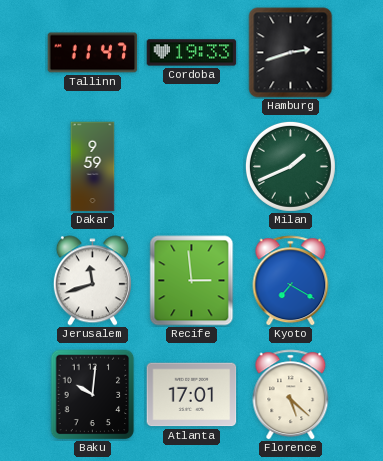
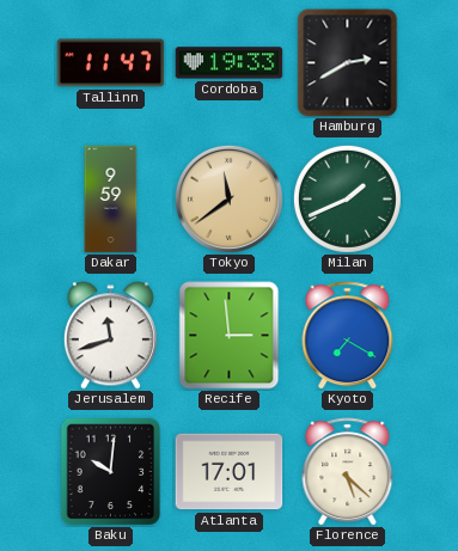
Hamburg: 2:42 -> 2:40
Tokyo: none -> 11:39
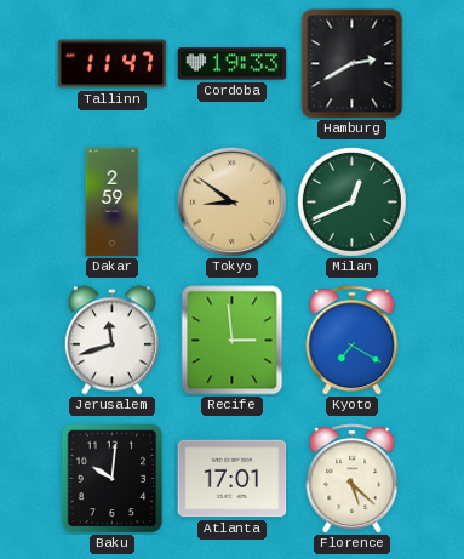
Dakar: 9:59 -> 2:59
Tokyo: 11:39 -> 8:51
Milan: 1:41 -> 12:41
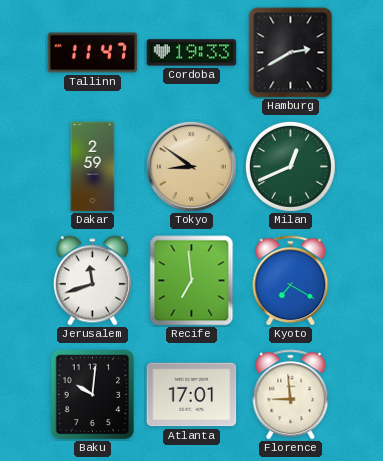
Recife: 2:59 -> 6:59
Florence: 5:22 -> 8:59
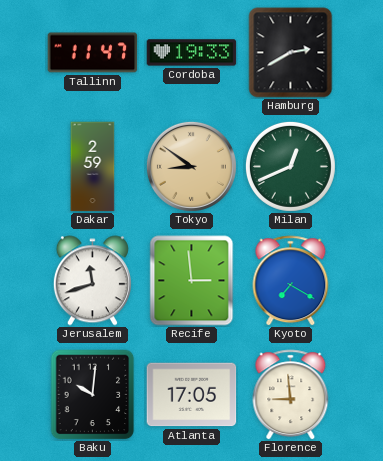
Recife: 6:59 -> 2:59
Atlanta: 17:01 -> 17:05
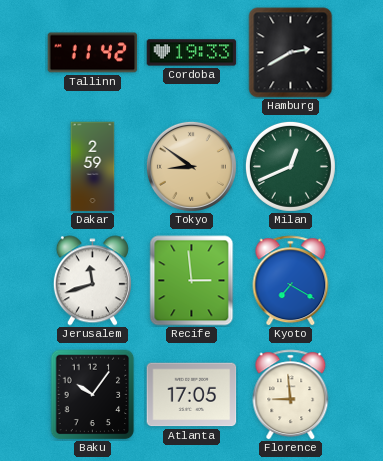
Tallinn: 11:47 -> 11:42
Baku: 10:01 -> 10:06
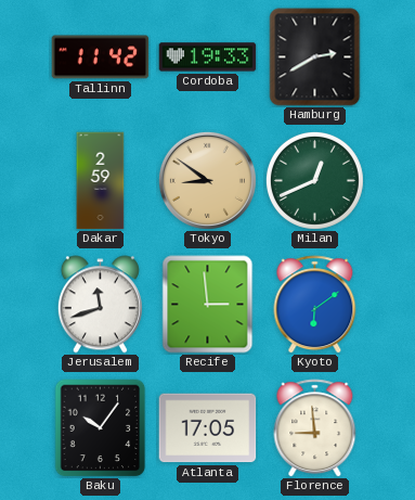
Kyoto: 7:20 -> 6:09
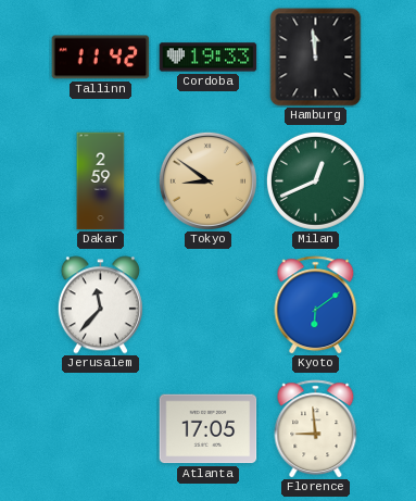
Hamburg: 2:40 -> 11:59
Jerusalem: 11:42 -> 11:37
Recife: 2:59 -> none
Baku: 10:06 -> none
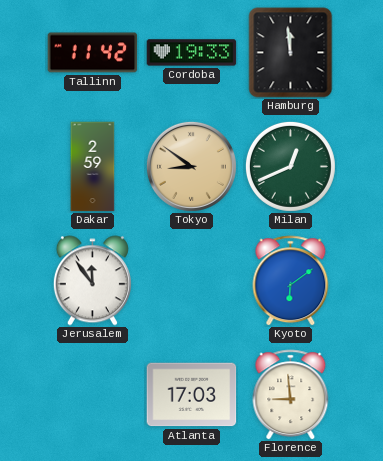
Jerusalem: 11:37 -> 11:54
Atlanta: 17:05 -> 17:03
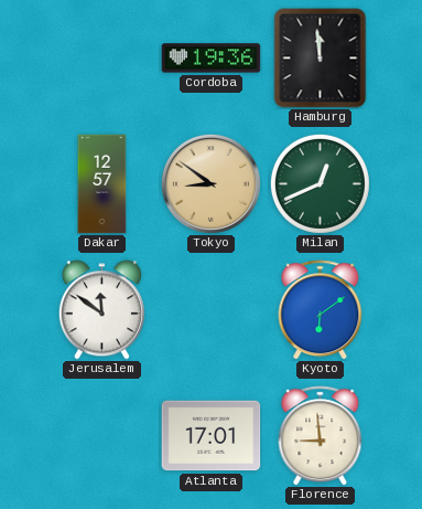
Tallinn: 11:42 -> none
Cordoba: 19:33 -> 19:36
Dakar: 2:59 -> 12:57
Jerusalem: 11:54 -> 11:51
Atlanta: 17:03 -> 17:01
